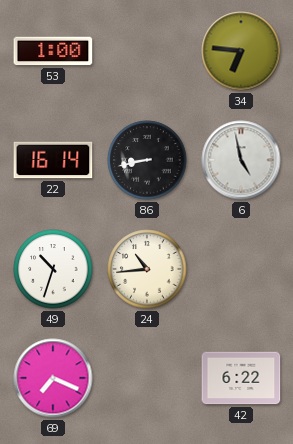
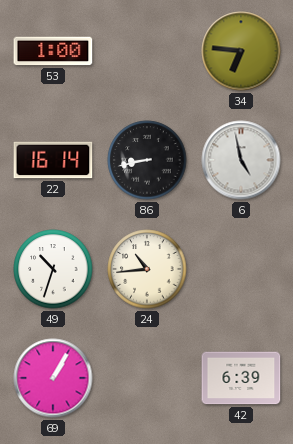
69: 7:19 -> 1:05
42: 6:22 -> 6:39
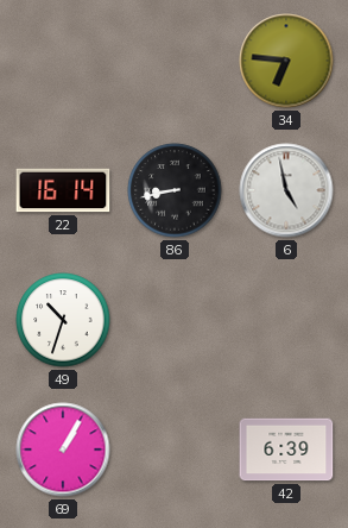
53: 1:00 -> none
24: 10:44 -> none
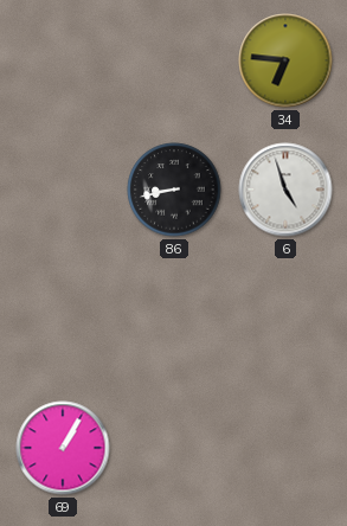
22: 16:14 -> none
6: 4:58 -> 4:57
49: 10:33 -> none
42: 6:39 -> none
